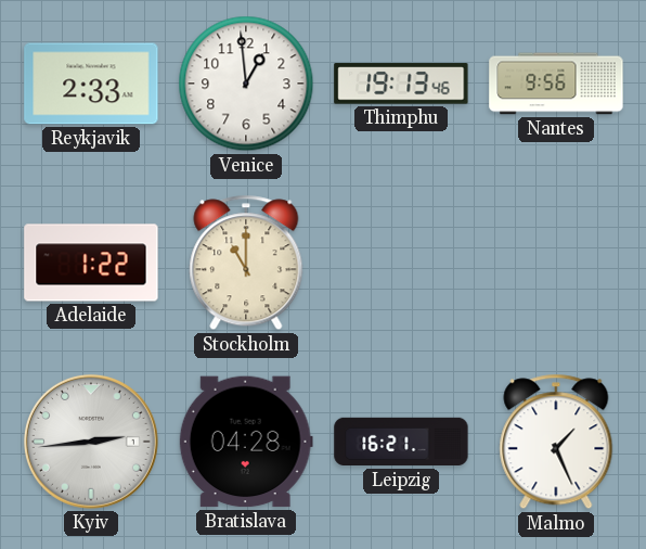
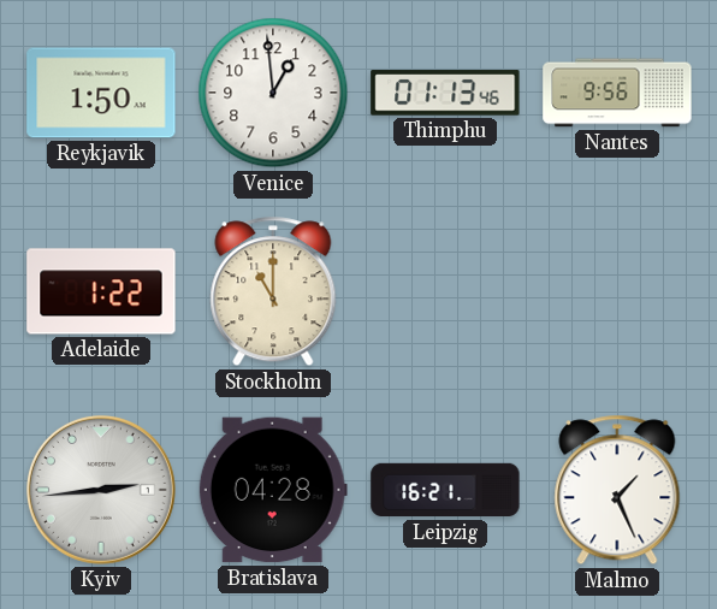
Reykjavik: 2:33 -> 1:50
Thimphu: 19:13 -> 01:13
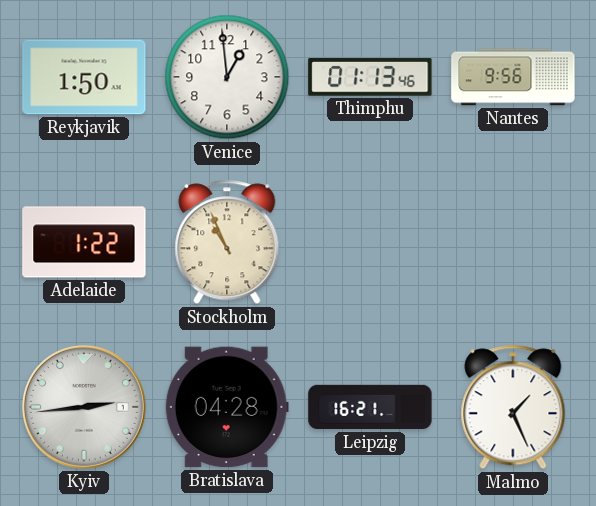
Stockholm: 11:00 -> 10:56
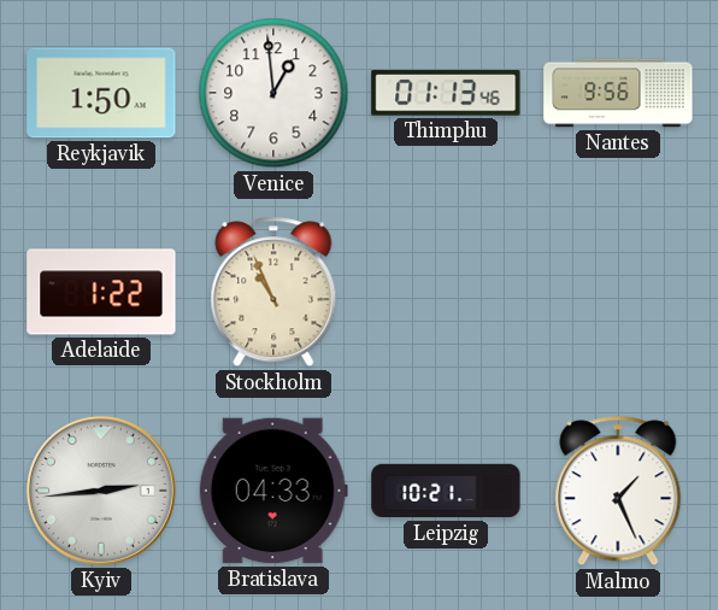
Bratislava: 04:28 -> 04:33
Leipzig: 16:21 -> 10:21
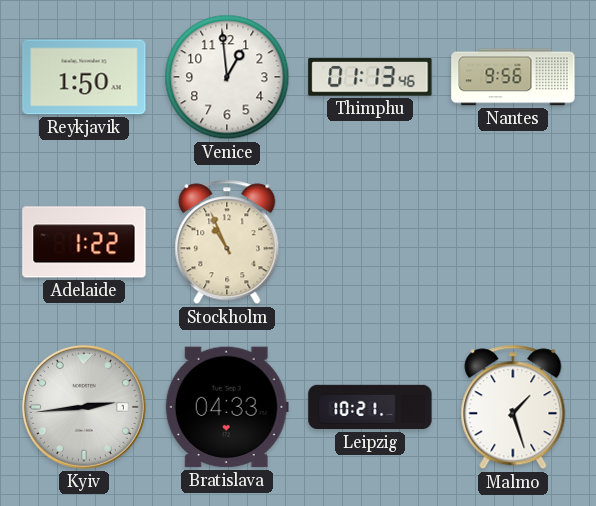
Malmo: 1:26 -> 1:27
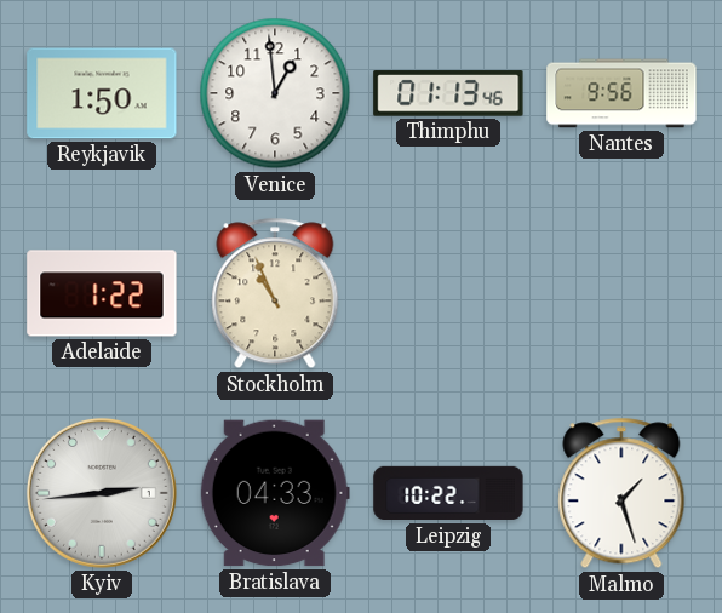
Leipzig: 10:21 -> 10:22
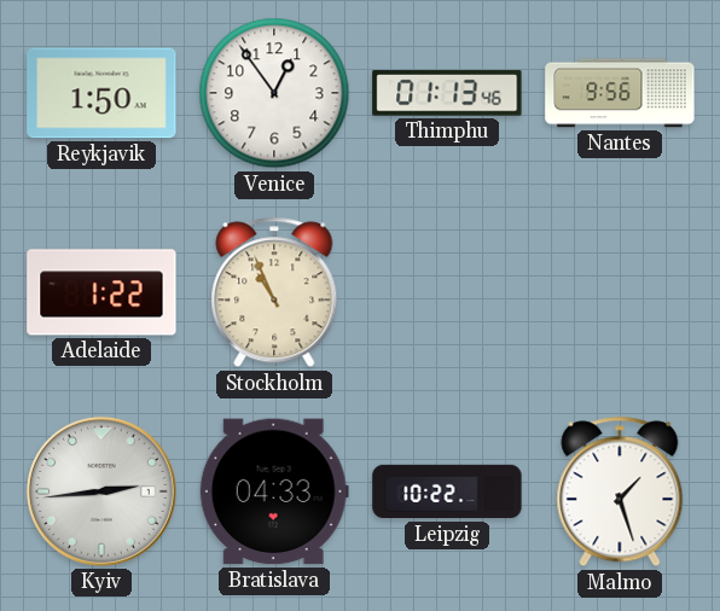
Venice: 12:59 -> 12:54
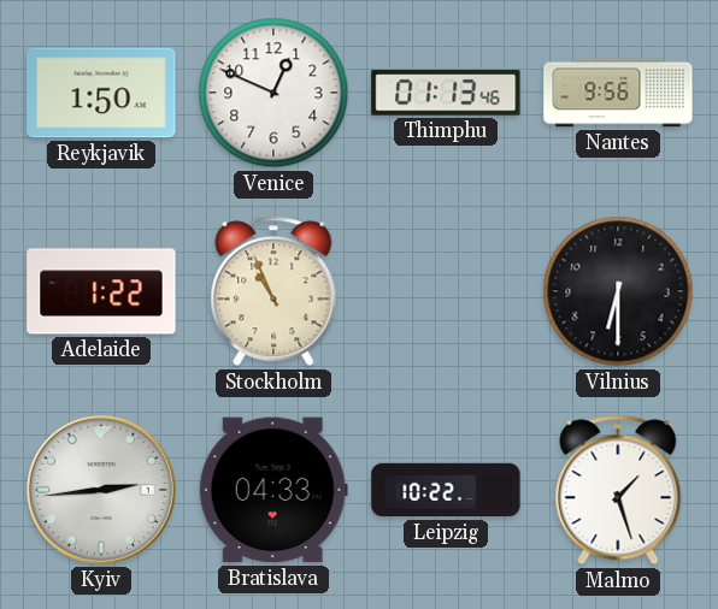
Venice: 12:54 -> 12:49
Vilnius: none -> 6:30
